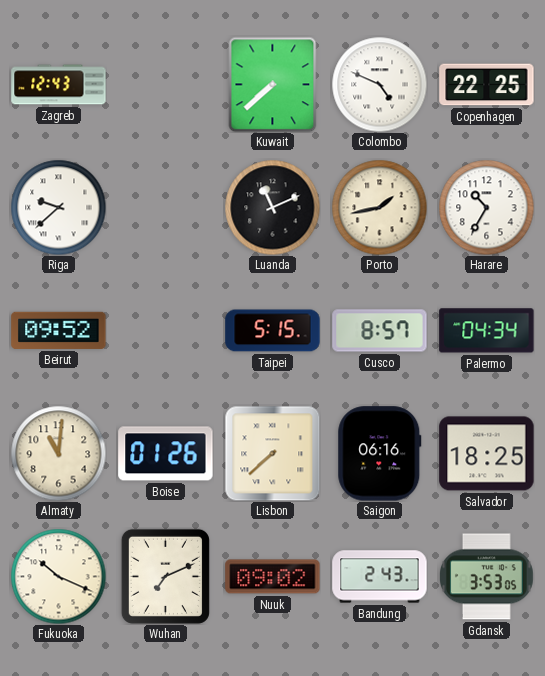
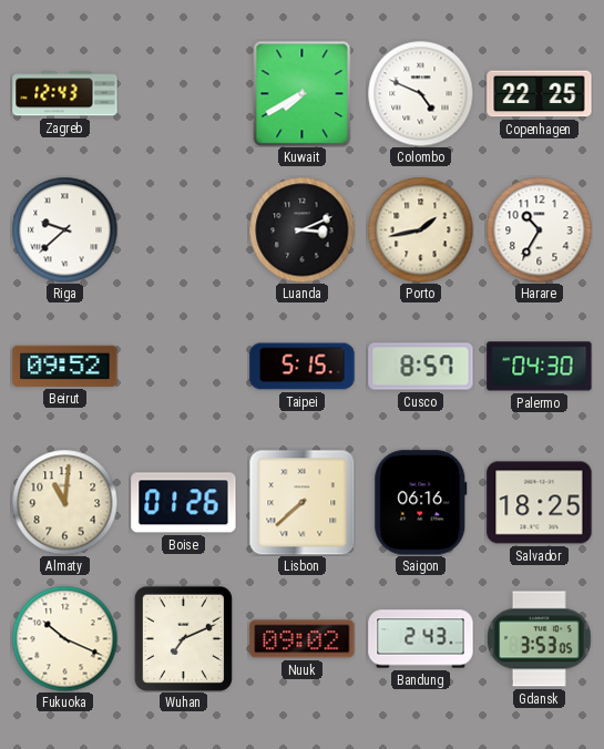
Kuwait: 7:38 -> 7:40
Luanda: 11:11 -> 3:11
Palermo: 04:34 -> 04:30
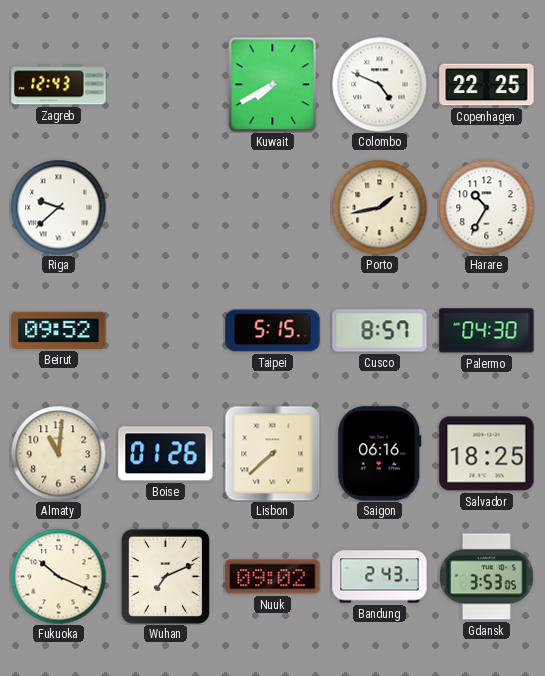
Luanda: 3:11 -> none
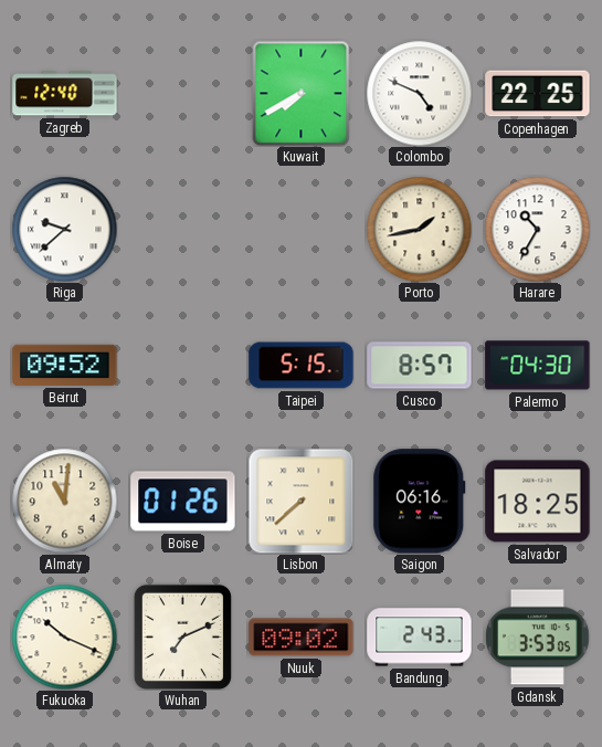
Zagreb: 12:43 -> 12:40
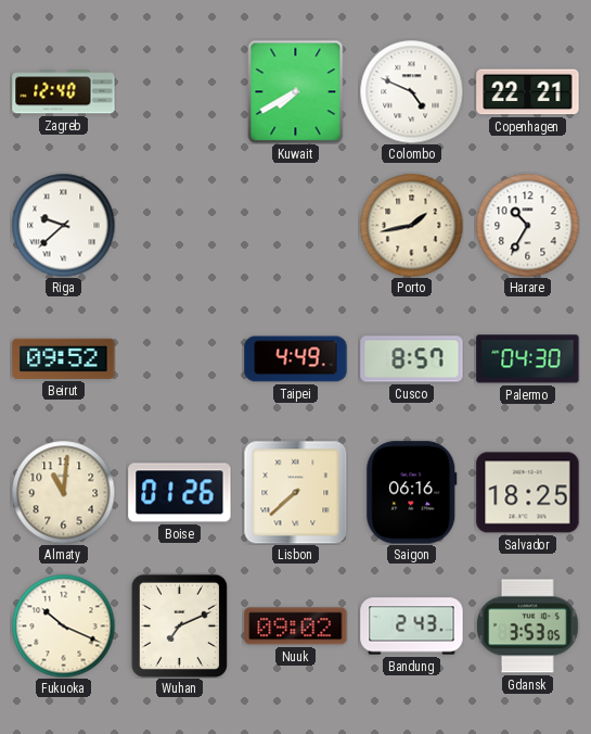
Copenhagen: 22:25 -> 22:21
Taipei: 5:15 -> 4:49
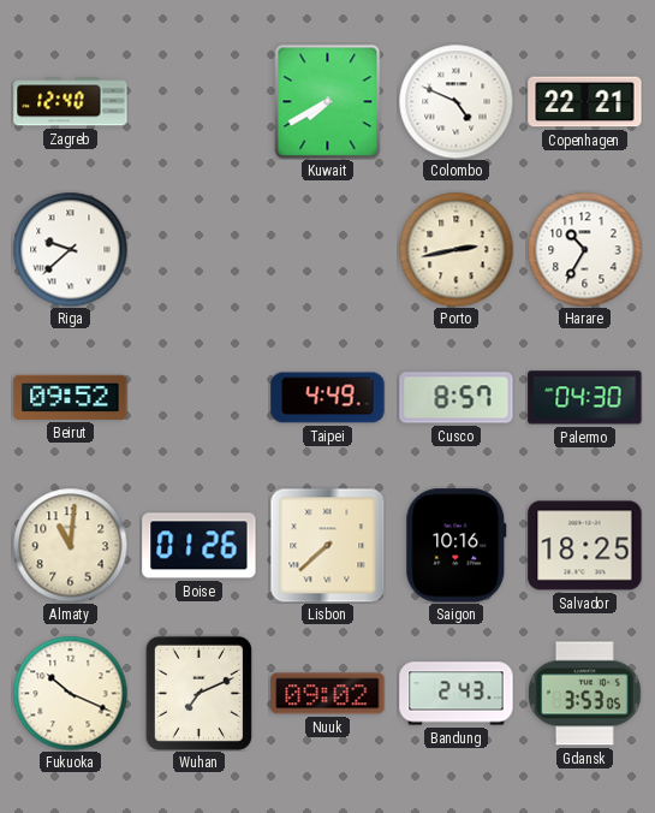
Porto: 1:43 -> 2:43
Saigon: 06:16 -> 10:16
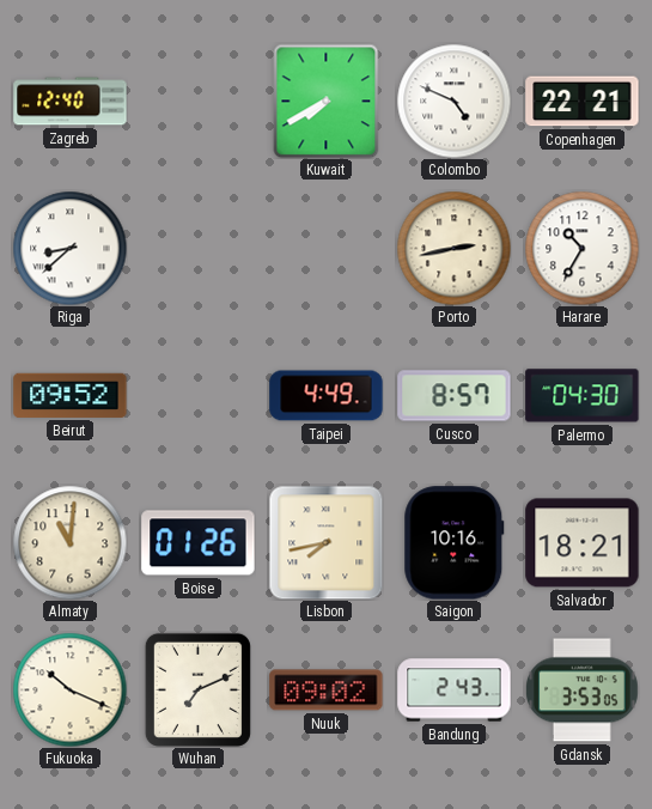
Riga: 9:38 -> 8:38
Lisbon: 7:38 -> 7:43
Salvador: 18:25 -> 18:21
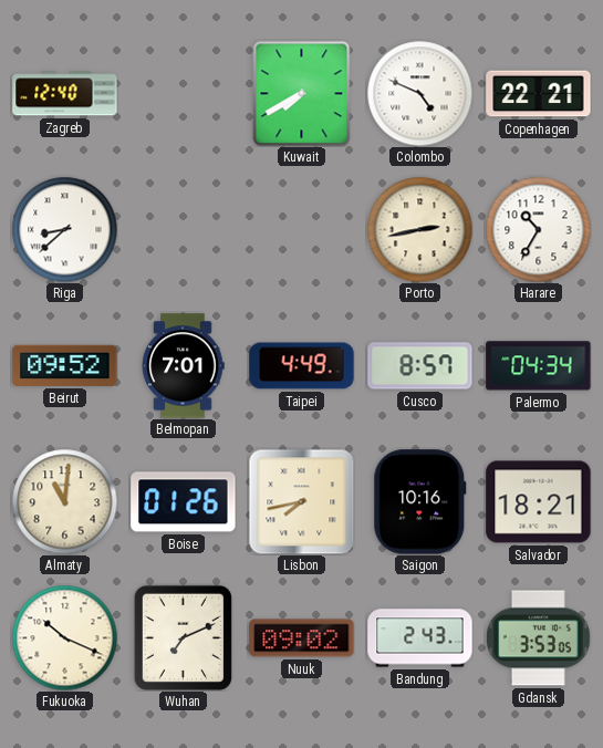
Belmopan: none -> 7:01
Palermo: 04:30 -> 04:34
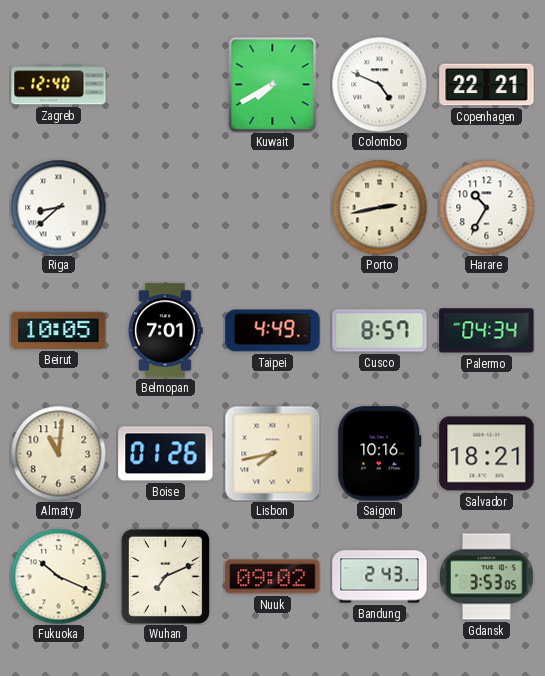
Beirut: 09:52 -> 10:05
